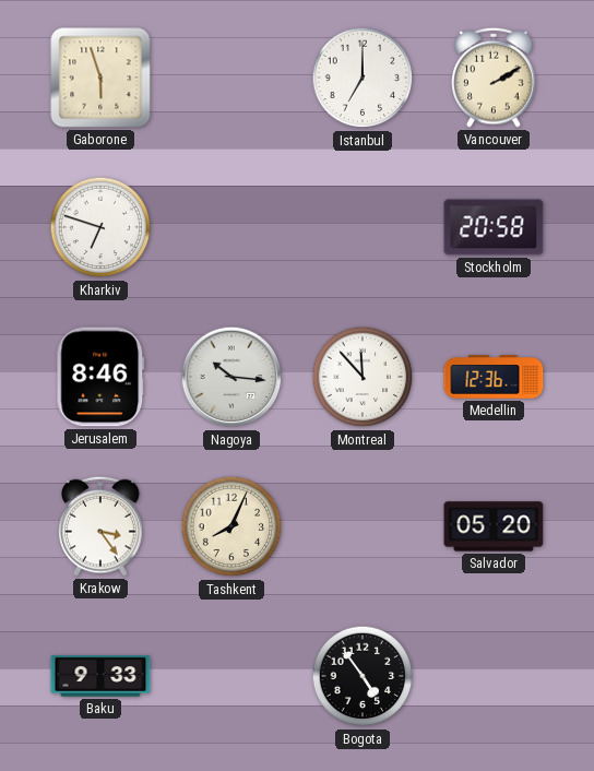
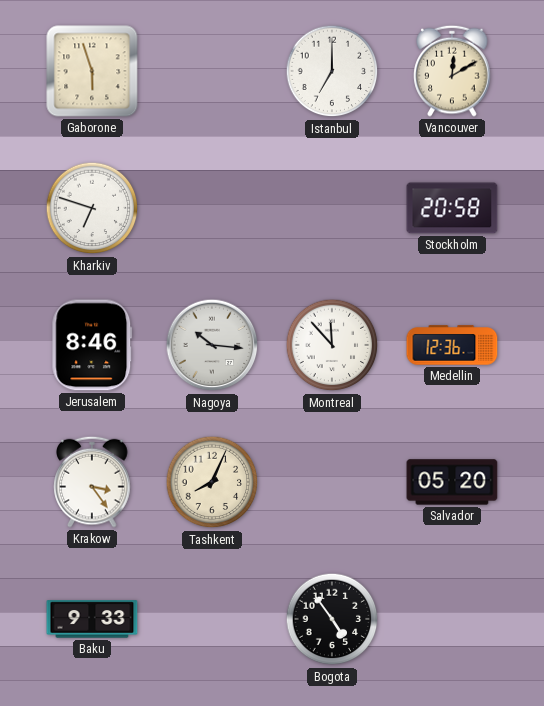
Vancouver: 2:10 -> 12:10
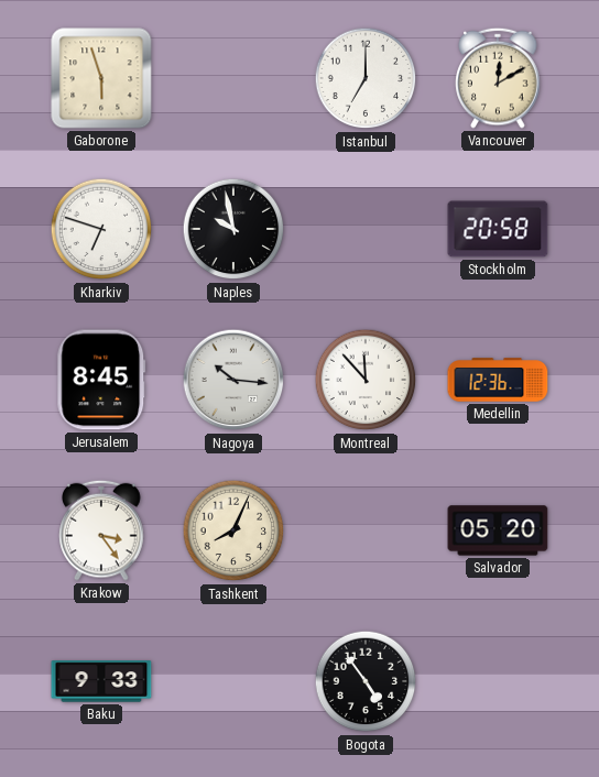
Naples: none -> 9:58
Jerusalem: 8:46 -> 8:45
